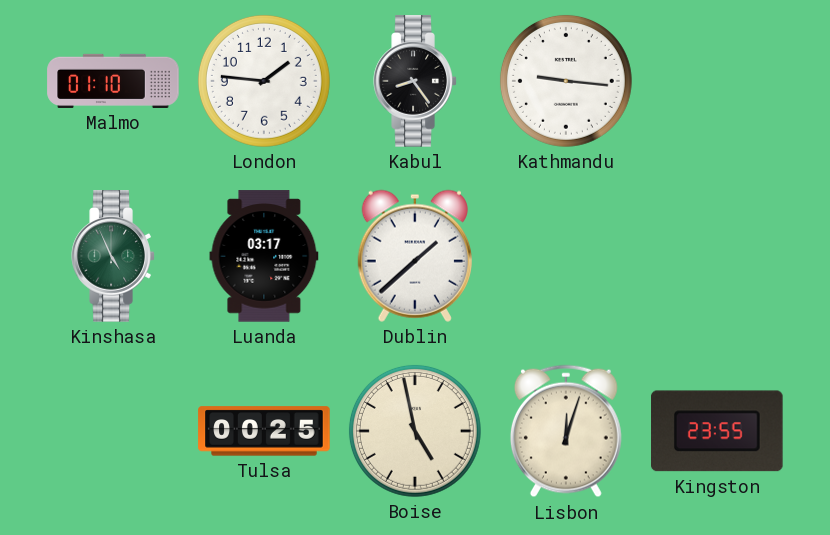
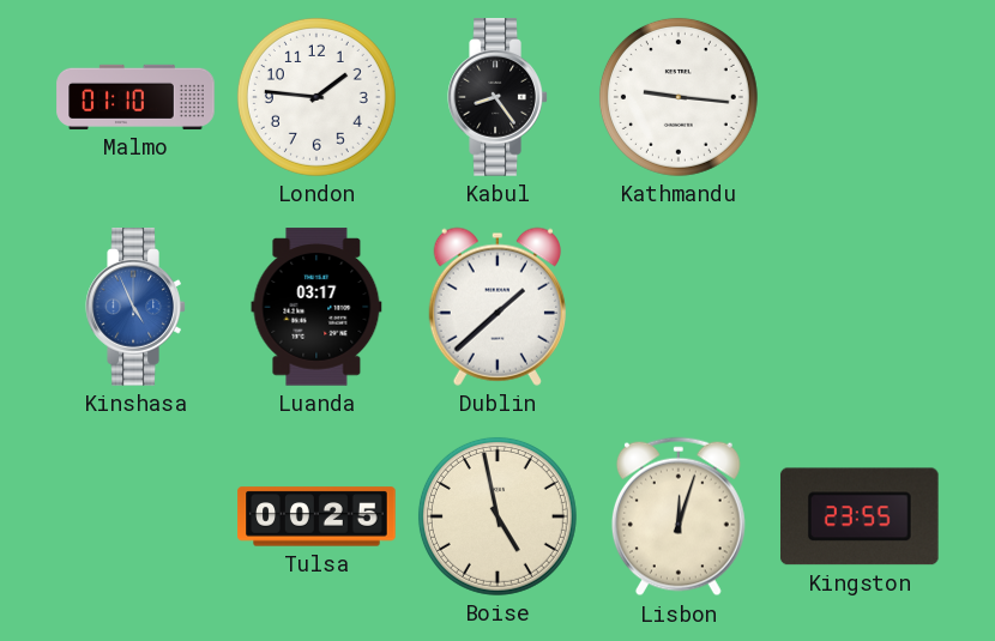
Kinshasa dial: green -> blue
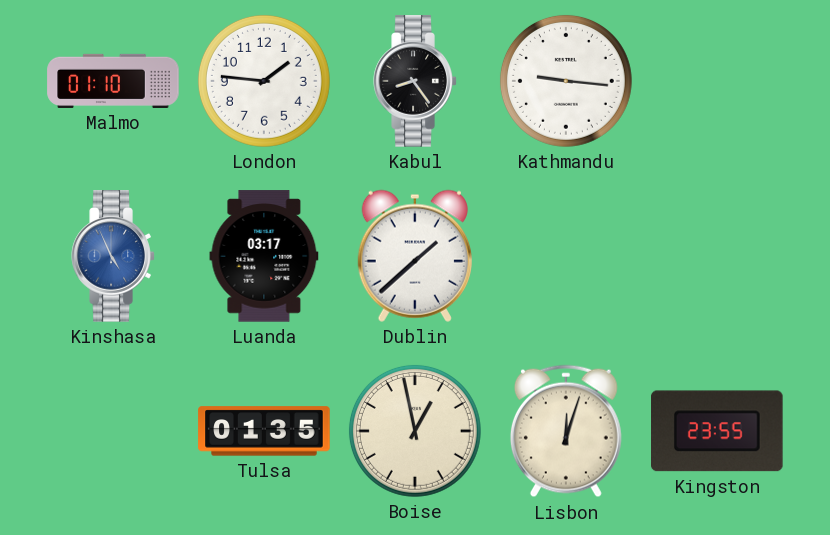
Tulsa: 00:25 -> 01:35
Boise: 4:58 -> 12:58
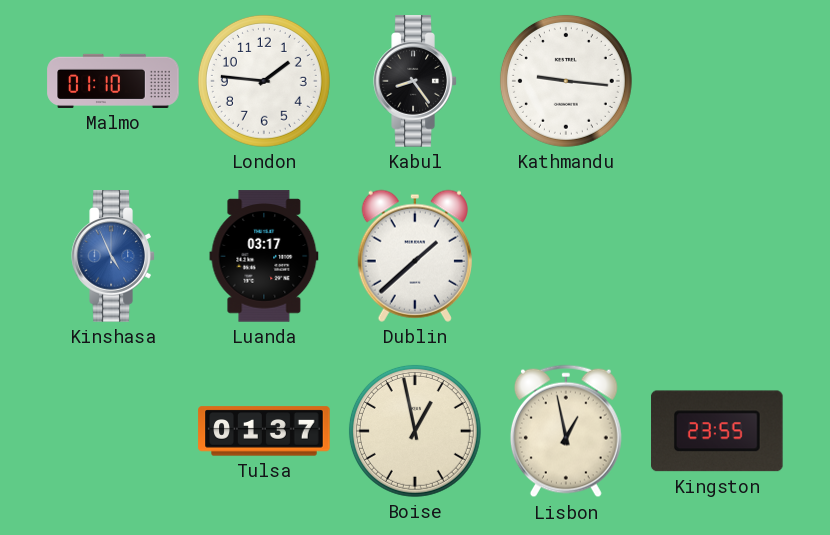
Tulsa: 01:35 -> 01:37
Lisbon: 12:03 -> 12:58
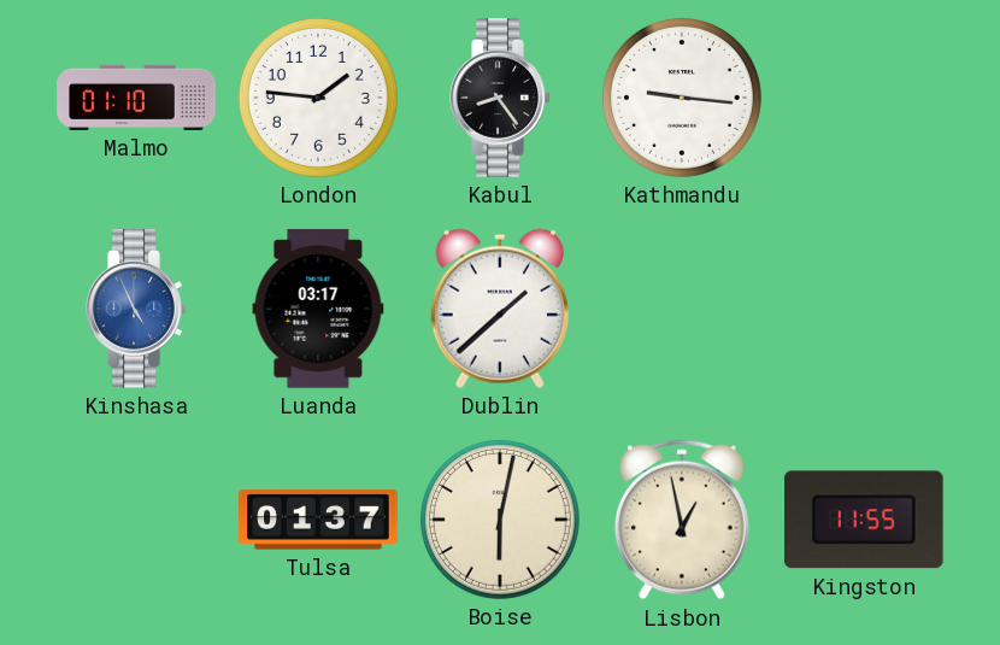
Boise: 12:58 -> 6:02
Kingston: 23:55 -> 11:55
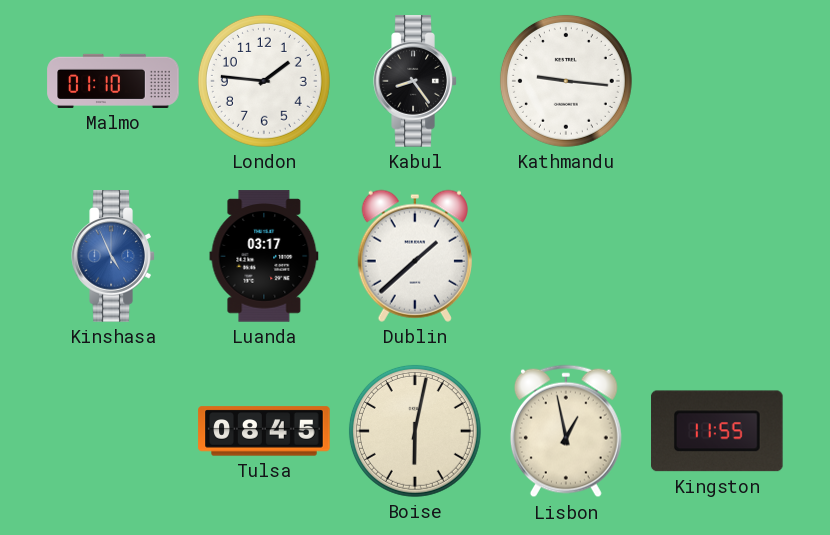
Tulsa: 01:37 -> 08:45
